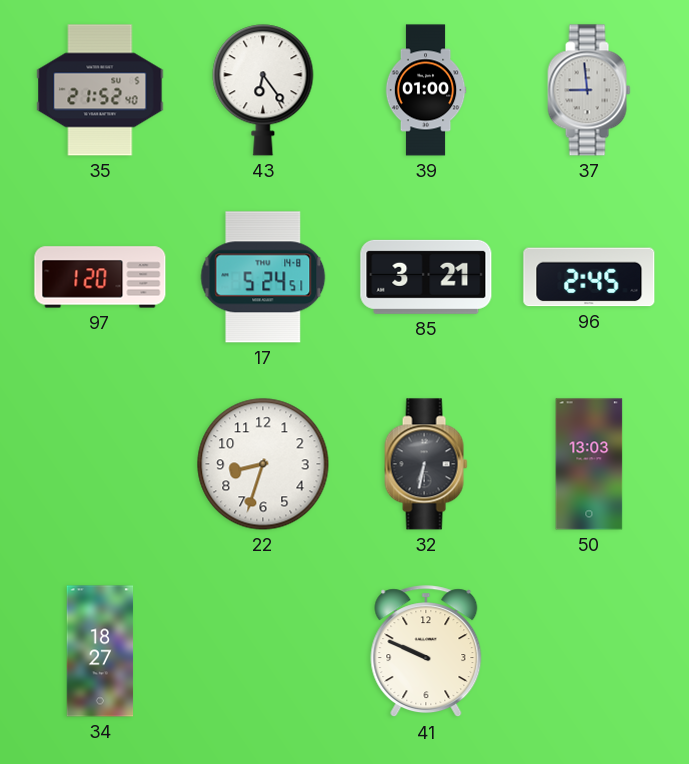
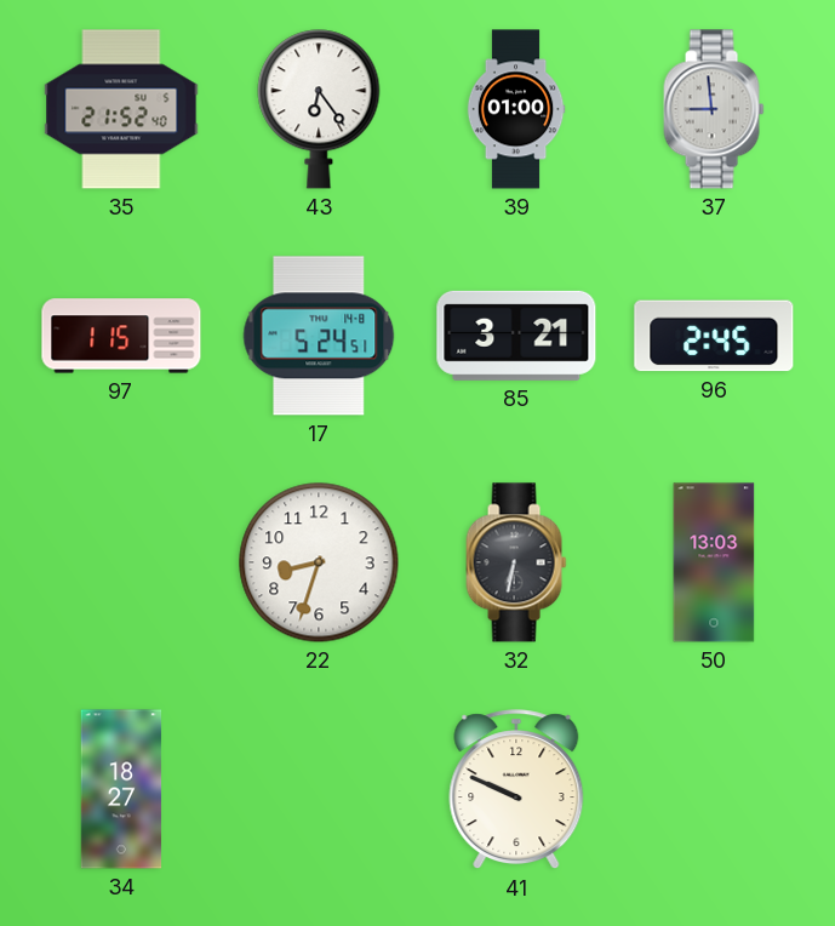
97: 1:20 -> 1:15
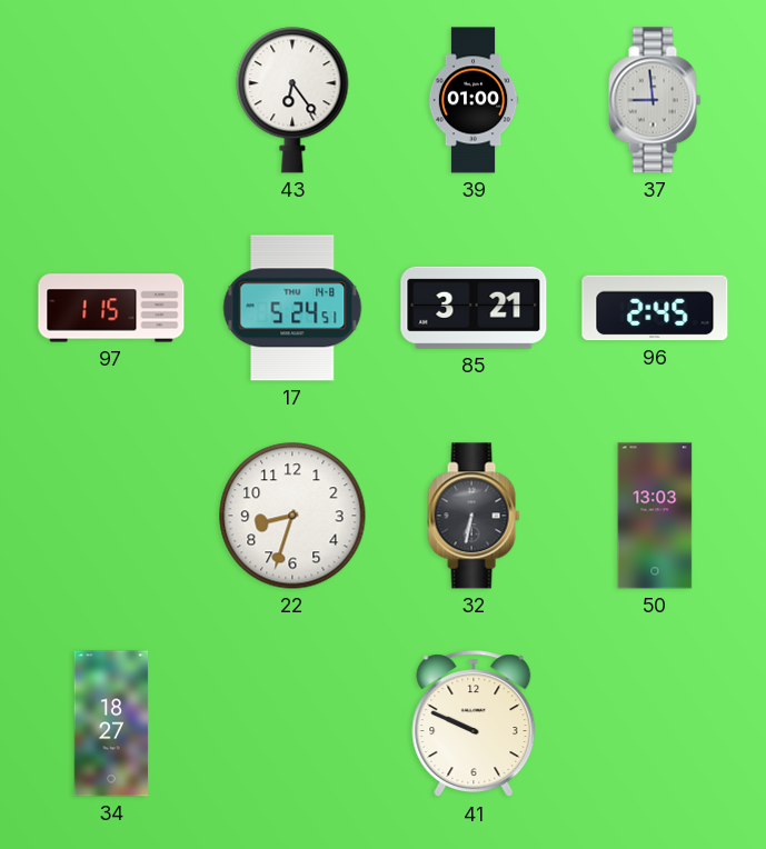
35: 21:52 -> none
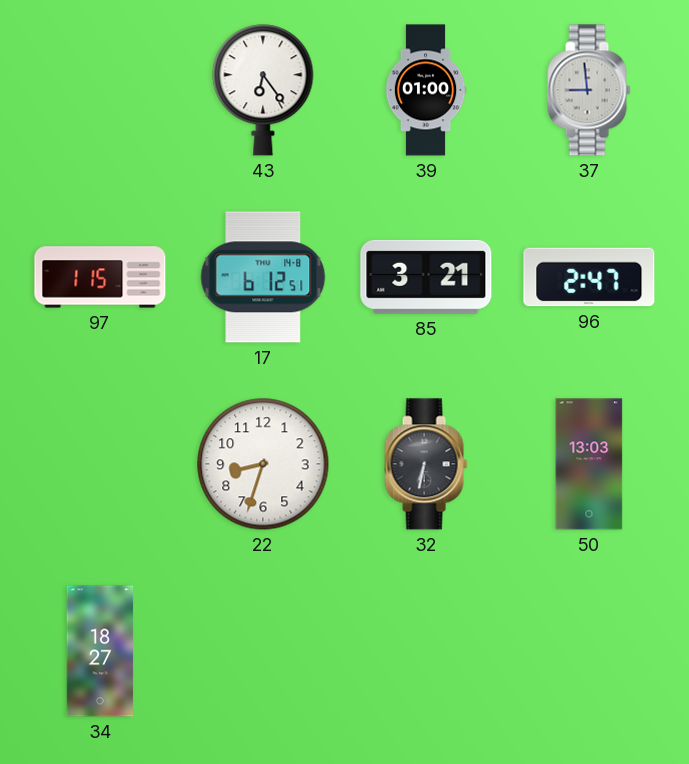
17: 5:24 -> 6:12
96: 2:45 -> 2:47
41: 9:49 -> none
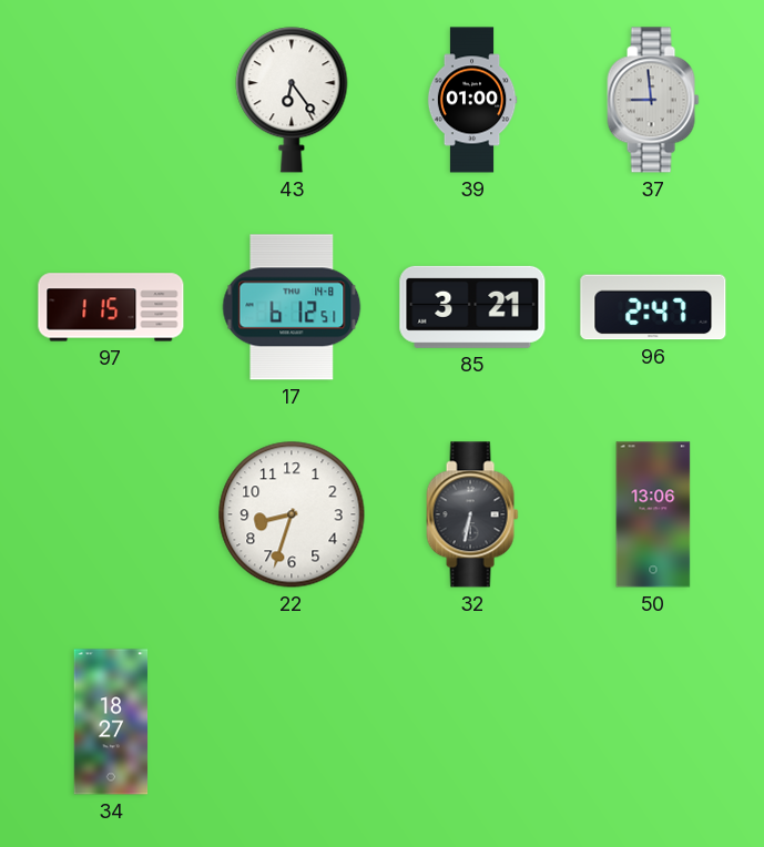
50: 13:03 -> 13:06
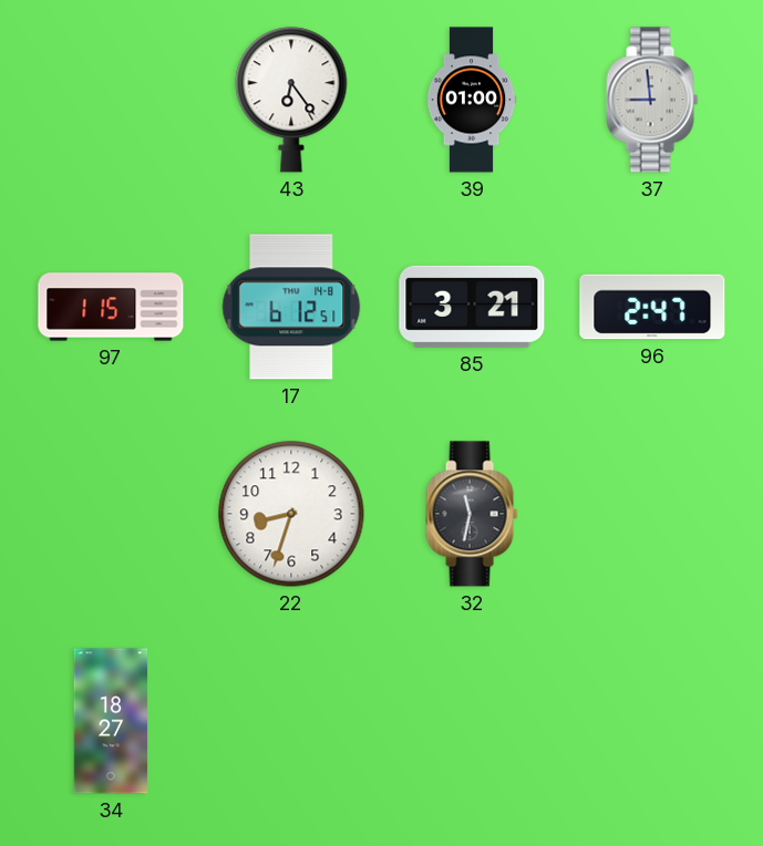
32: 6:32 -> 11:32
50: 13:06 -> none
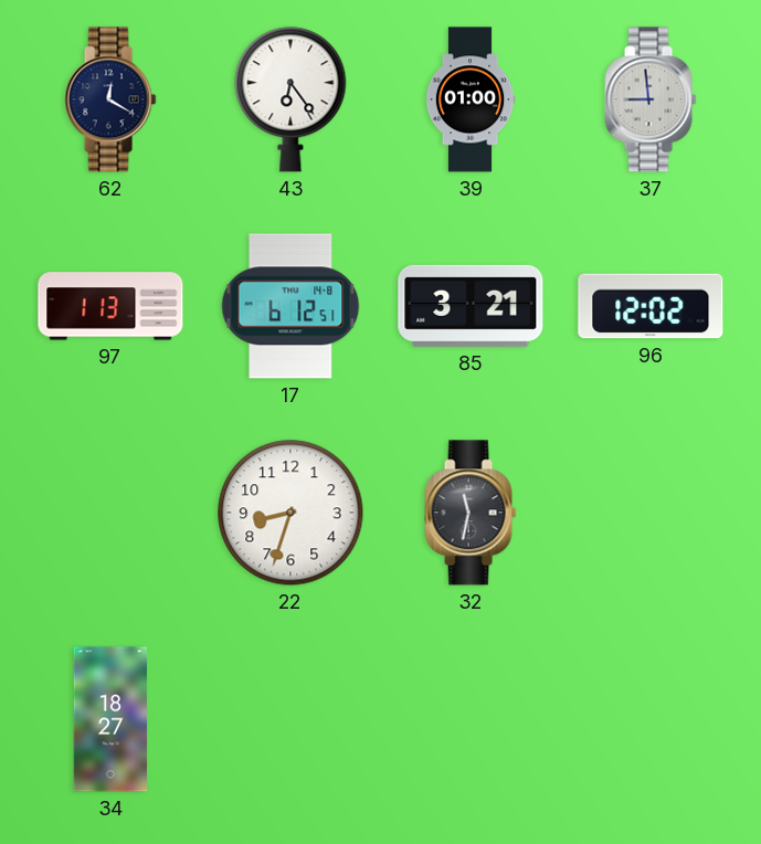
62: none -> 12:20
97: 1:15 -> 1:13
96: 2:47 -> 12:02
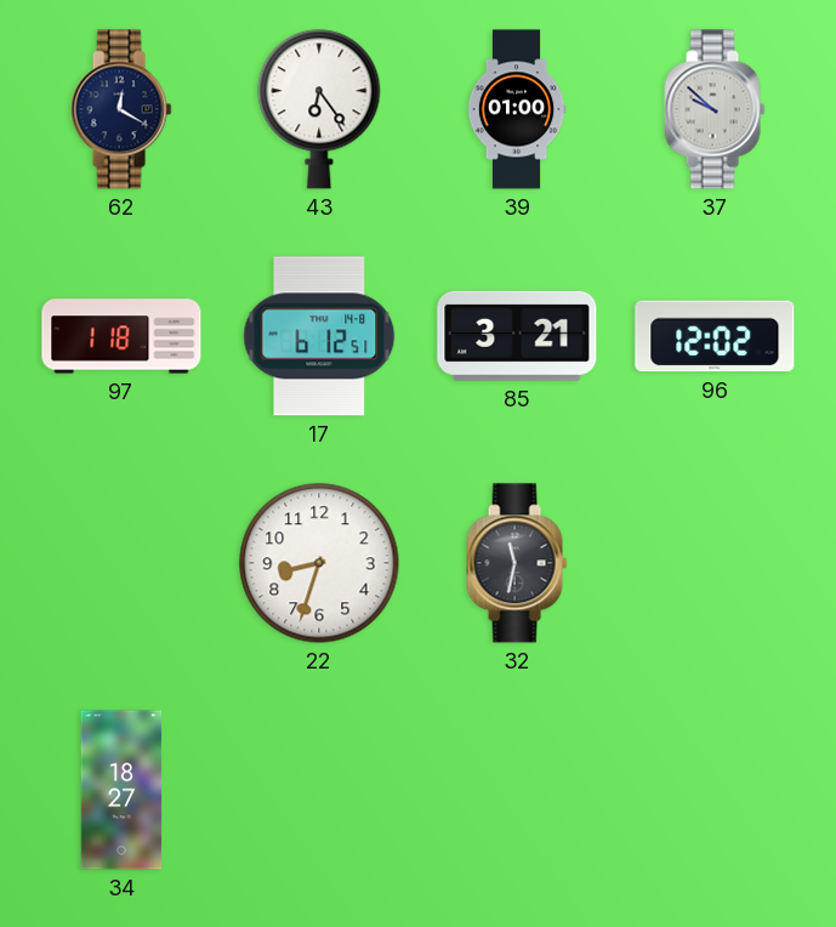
37: 8:59 -> 9:52
97: 1:13 -> 1:18
